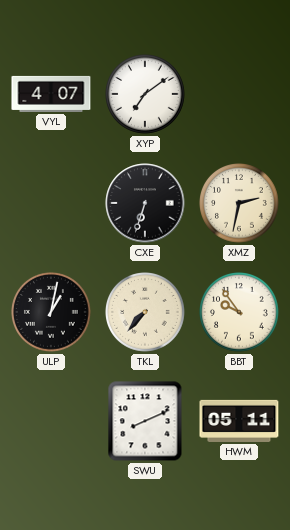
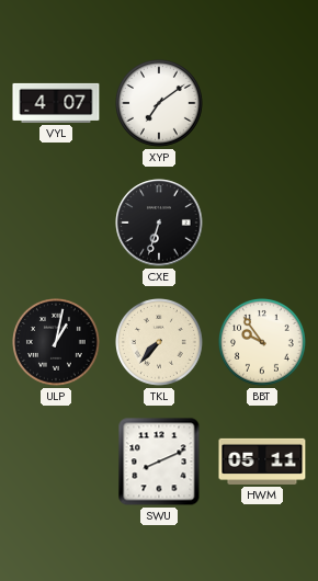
XMZ: 2:32 -> none
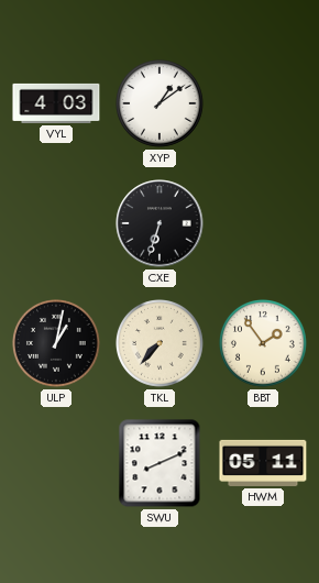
VYL: 4:07 -> 4:03
XYP: 7:09 -> 1:09
BBT: 9:54 -> 1:54
